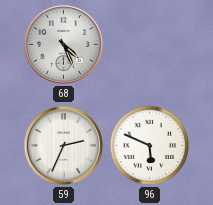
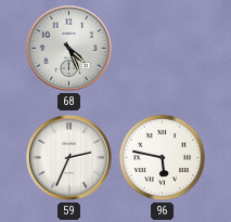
96: 5:49 -> 5:47
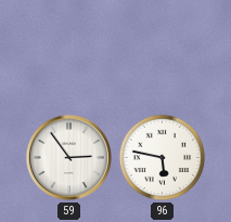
68: 4:26 -> none
59: 2:34 -> 2:54
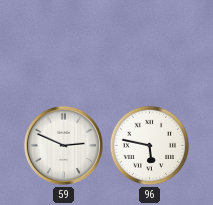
59: 2:54 -> 2:49
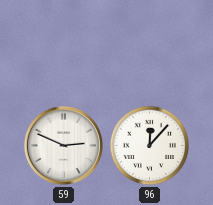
96: 5:47 -> 12:07
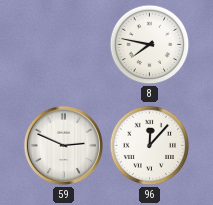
8: none -> 7:47
